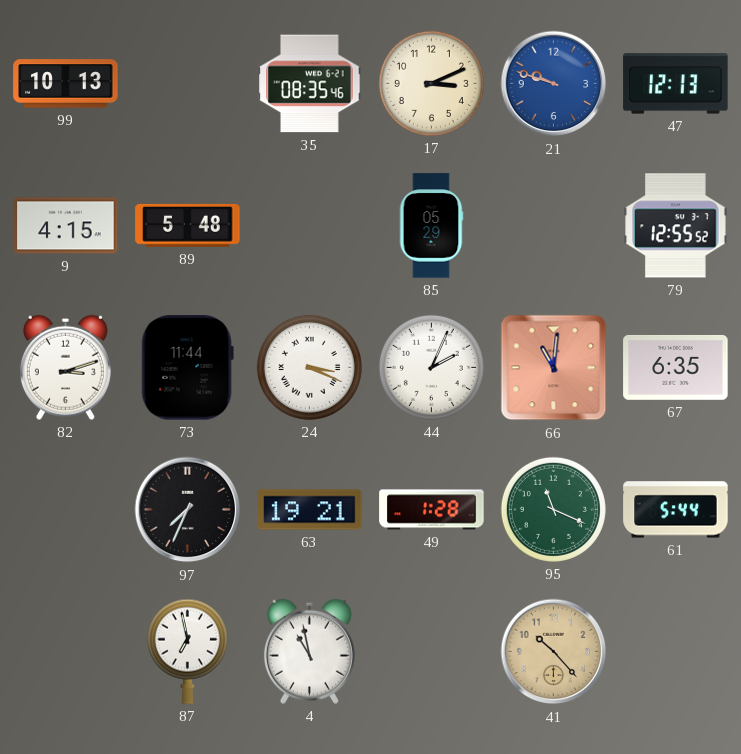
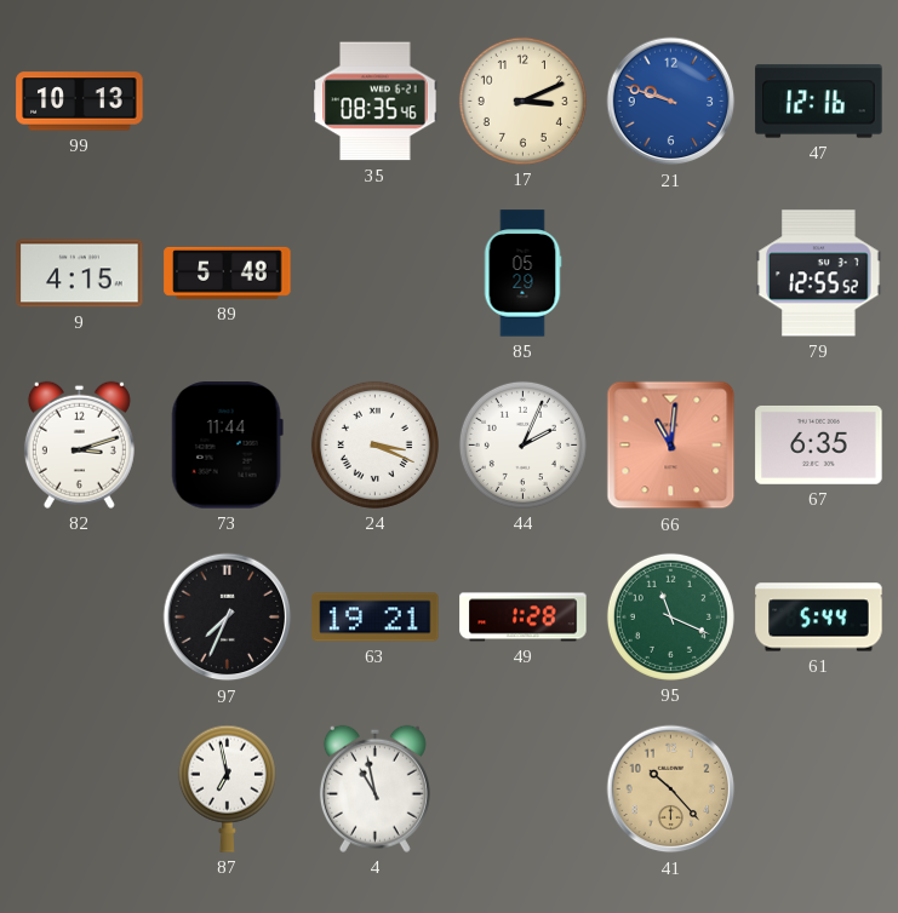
47: 12:13 -> 12:16
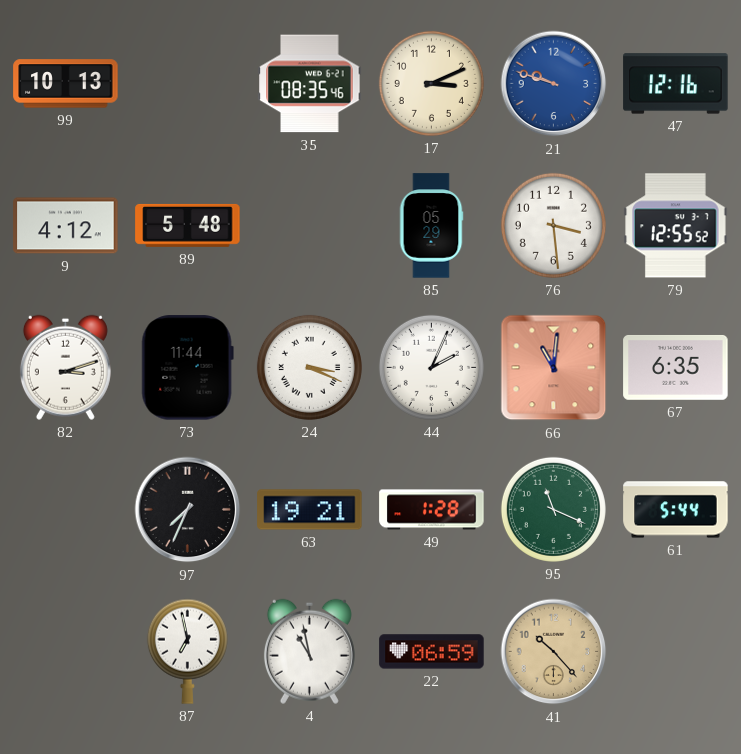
9: 4:15 -> 4:12
76: none -> 3:29
22: none -> 06:59
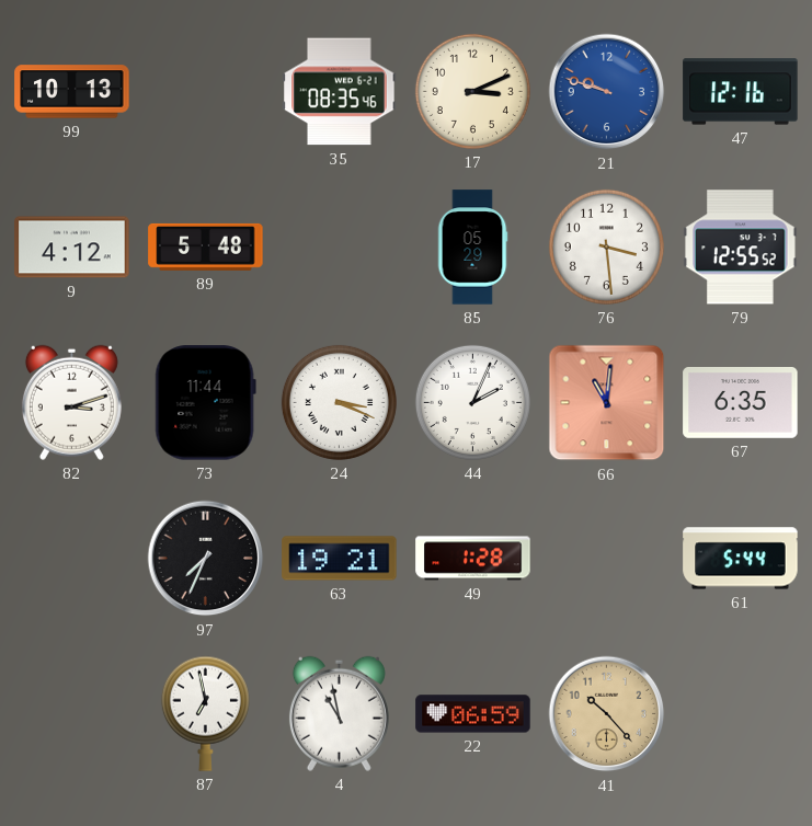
95: 11:19 -> none
